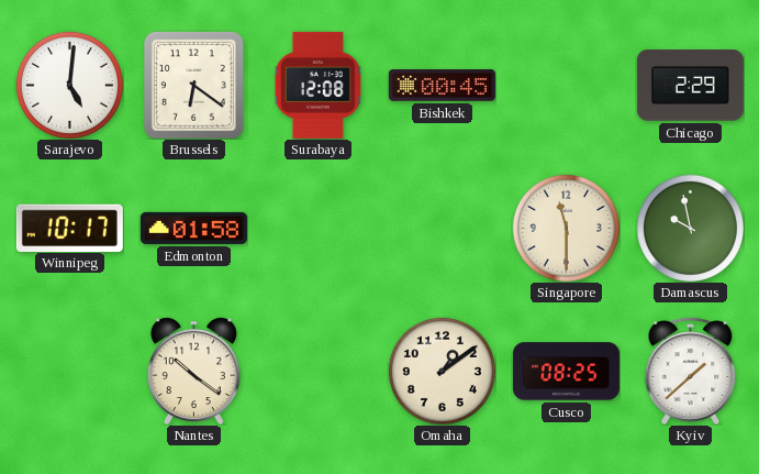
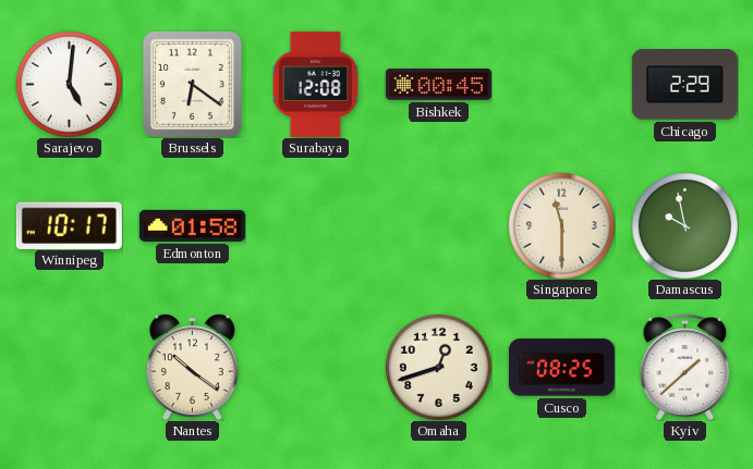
Omaha: 1:09 -> 12:42
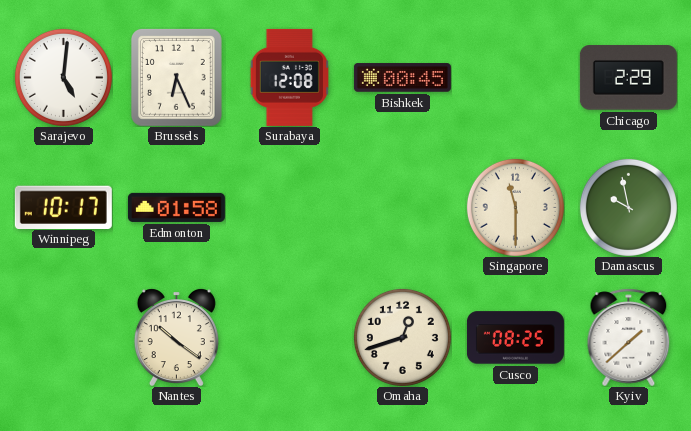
Brussels: 6:21 -> 6:26
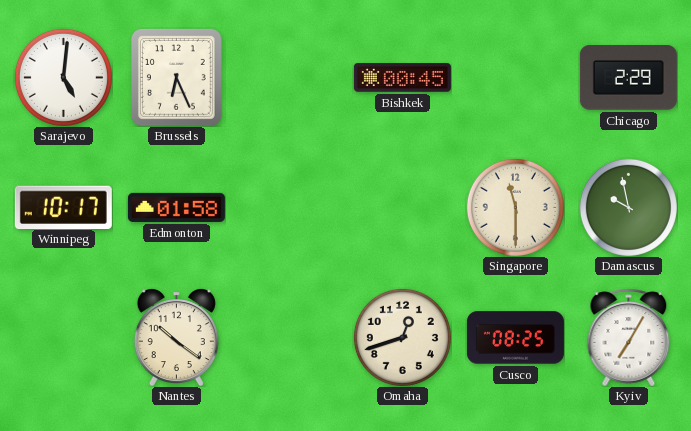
Surabaya: 12:08 -> none
Kyiv: 1:38 -> 7:05
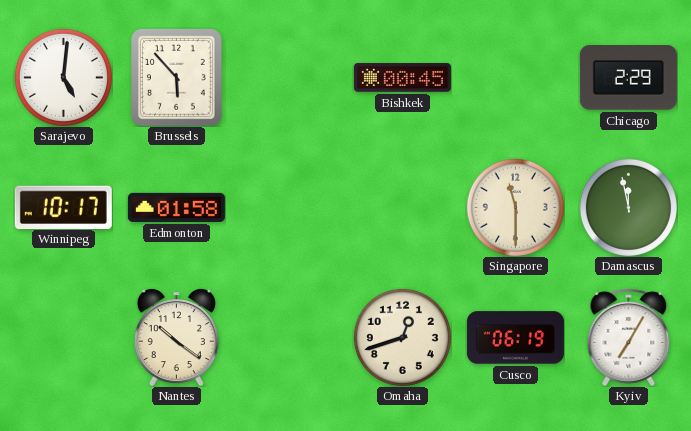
Brussels: 6:26 -> 5:53
Damascus: 9:58 -> 11:58
Cusco: 08:25 -> 06:19
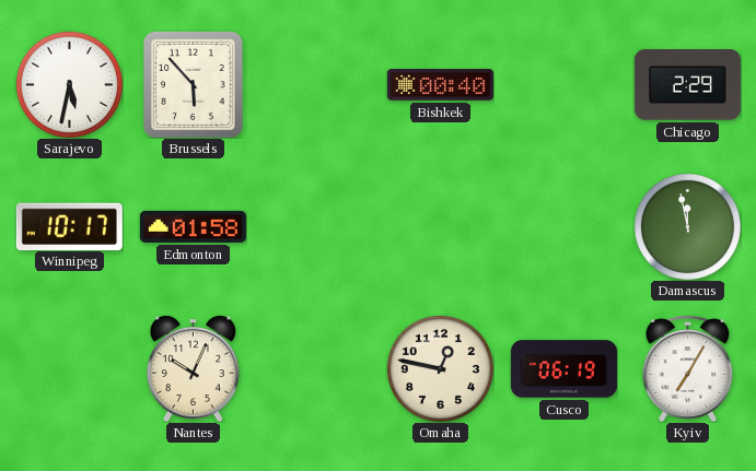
Sarajevo: 5:01 -> 5:32
Bishkek: 00:45 -> 00:40
Singapore: 11:30 -> none
Nantes: 10:21 -> 10:04
Omaha: 12:42 -> 12:47
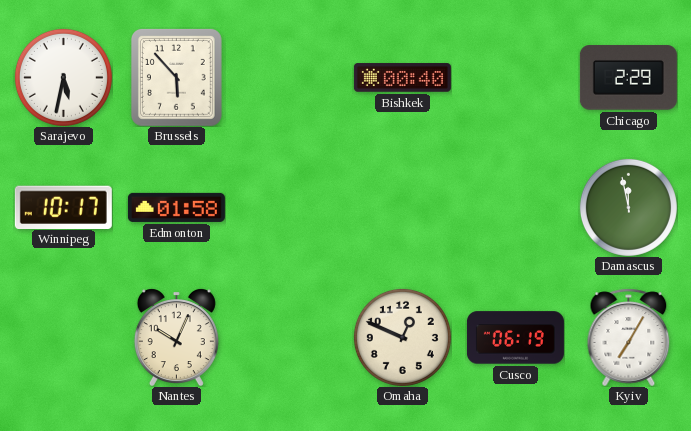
Omaha: 12:47 -> 12:49
